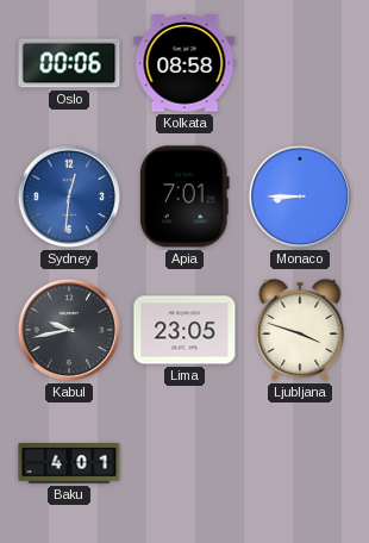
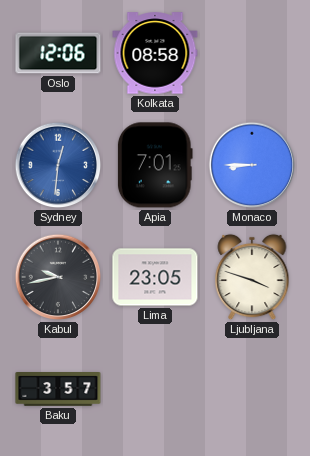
Oslo: 00:06 -> 12:06
Baku: 4:01 -> 3:57
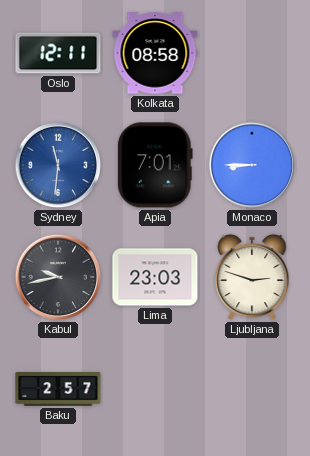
Oslo: 12:06 -> 12:11
Sydney: 12:31 -> 11:31
Lima: 23:05 -> 23:03
Ljubljana: 3:48 -> 2:48
Baku: 3:57 -> 2:57
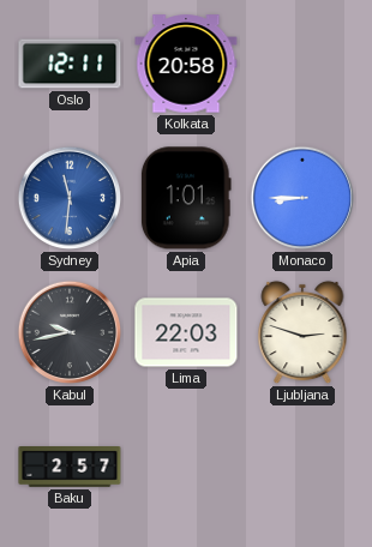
Kolkata: 08:58 -> 20:58
Apia: 7:01 -> 1:01
Lima: 23:03 -> 22:03
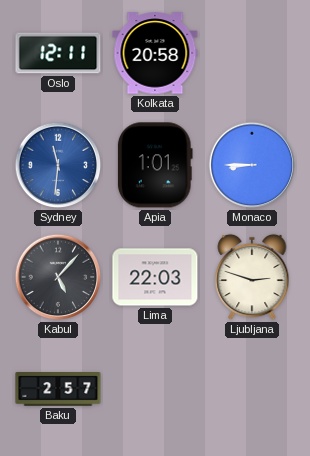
Kabul: 9:43 -> 5:07
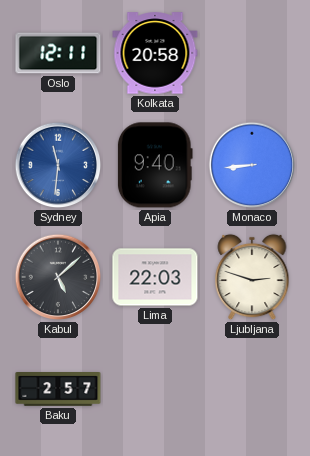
Apia: 1:01 -> 9:40
Monaco: 8:45 -> 8:44
Kabul: 5:07 -> 5:08
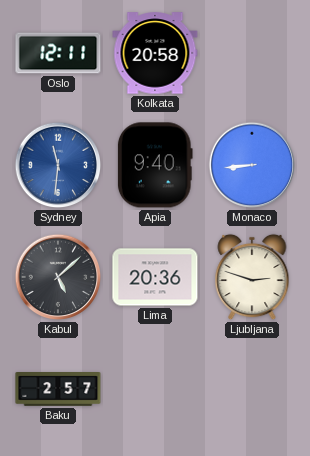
Lima: 22:03 -> 20:36
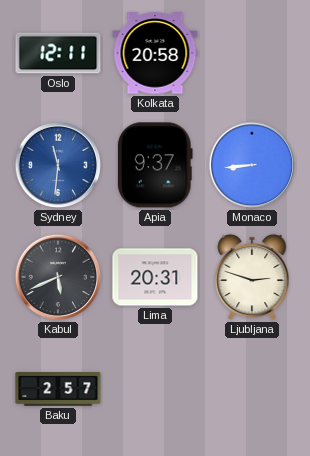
Apia: 9:40 -> 9:37
Kabul: 5:08 -> 5:41
Lima: 20:36 -> 20:31
